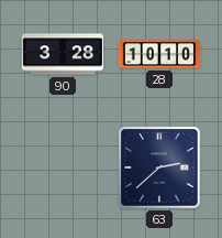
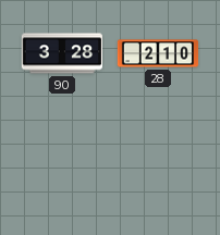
28: 10:10 -> 2:10
63: 2:38 -> none
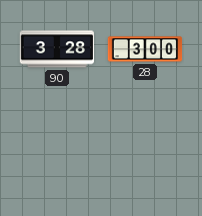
28: 2:10 -> 3:00
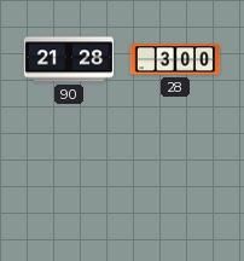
90: 3:28 -> 21:28
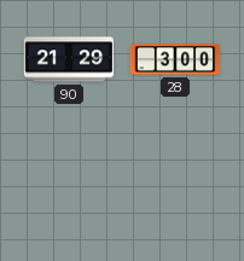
90: 21:28 -> 21:29
